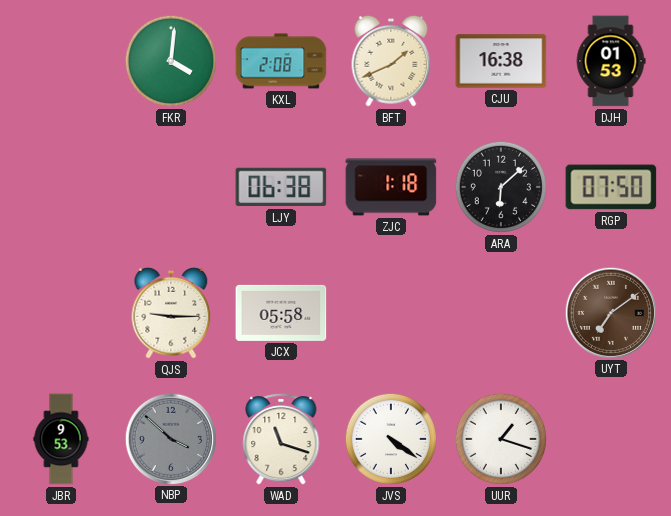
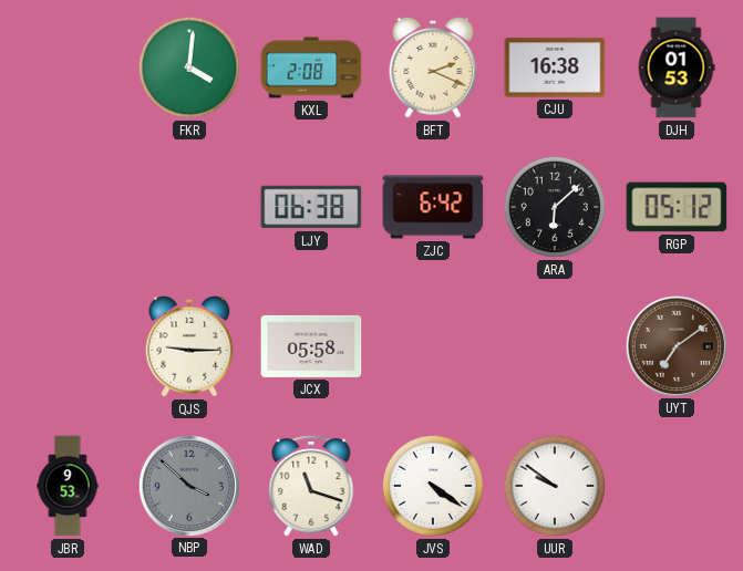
BFT: 1:41 -> 2:19
ZJC: 1:18 -> 6:42
RGP: 07:50 -> 05:12
UUR: 1:18 -> 9:51
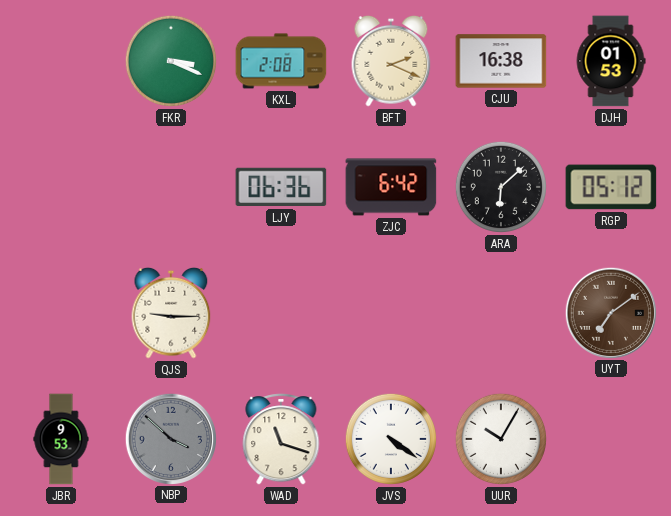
FKR: 4:01 -> 3:19
LJY: 06:38 -> 06:36
JCX: 05:58 -> none
UUR: 9:51 -> 10:05
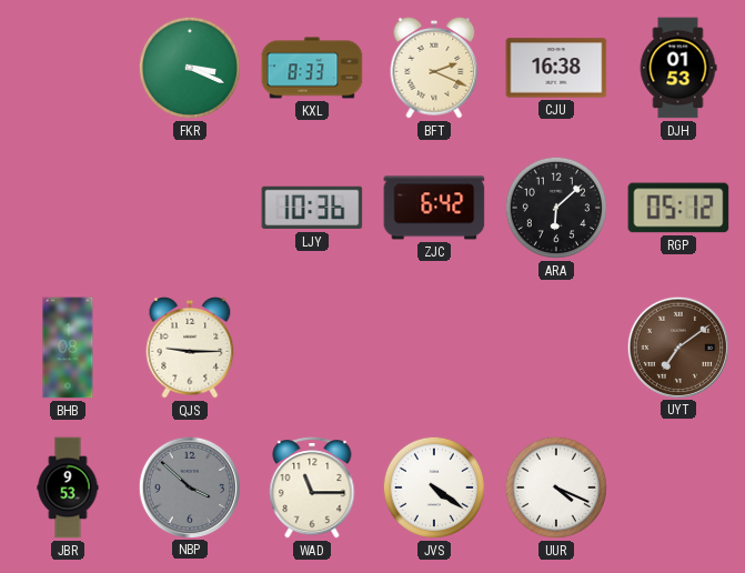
KXL: 2:08 -> 8:33
LJY: 06:36 -> 10:36
BHB: none -> 1:08
WAD: 11:18 -> 11:15
UUR: 10:05 -> 4:19
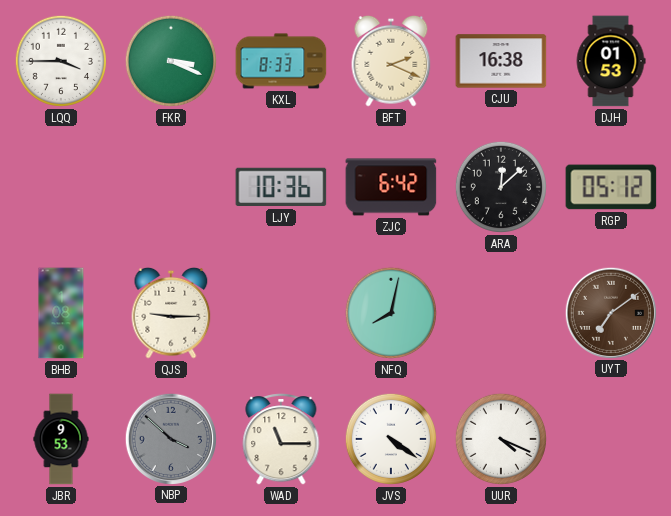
LQQ: none -> 3:45
ARA: 6:08 -> 12:08
NFQ: none -> 8:02
